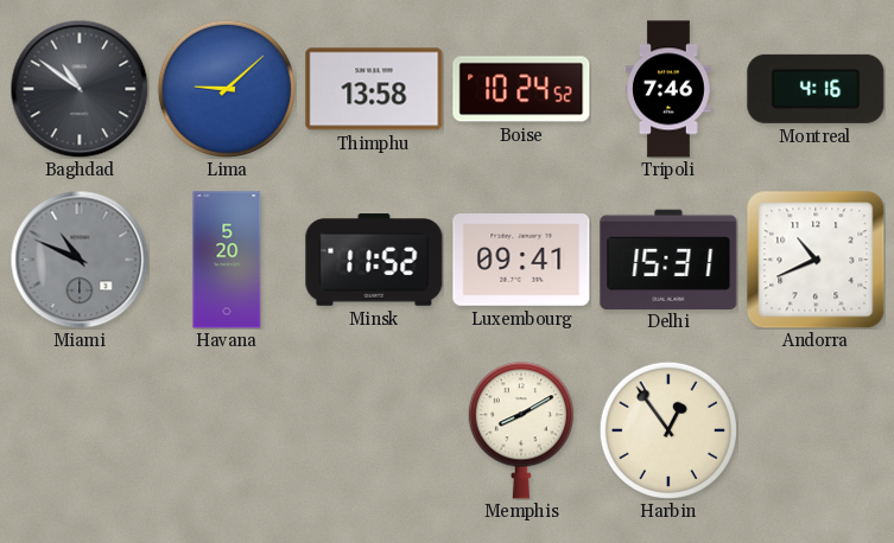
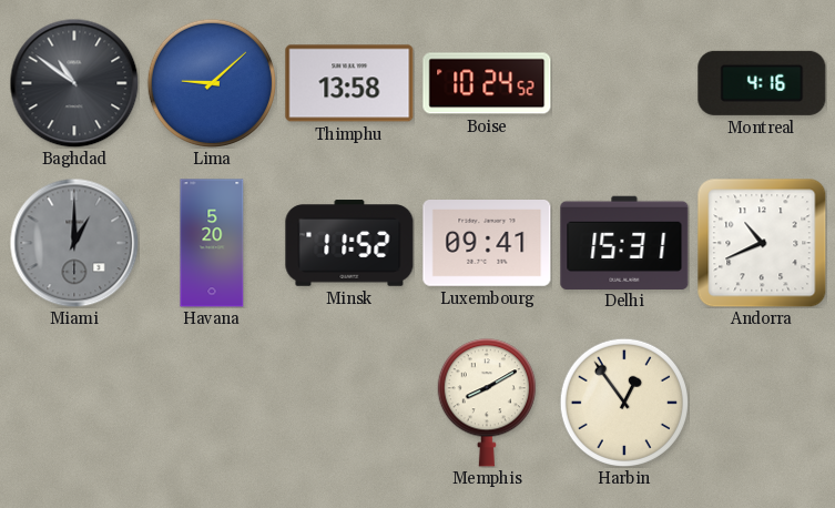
Tripoli: 7:46 -> none
Miami: 10:49 -> 1:00
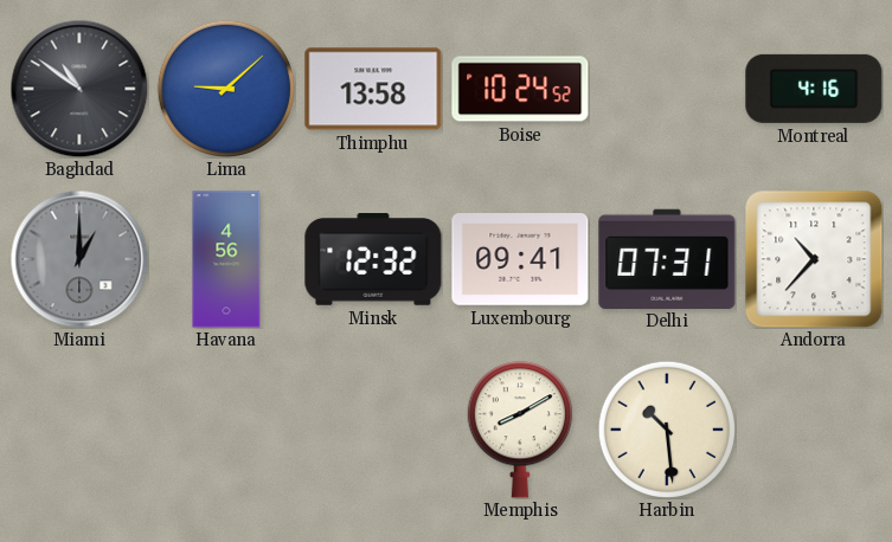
Havana: 5:20 -> 4:56
Minsk: 11:52 -> 12:32
Delhi: 15:31 -> 07:31
Andorra: 10:41 -> 10:37
Harbin: 12:54 -> 10:29
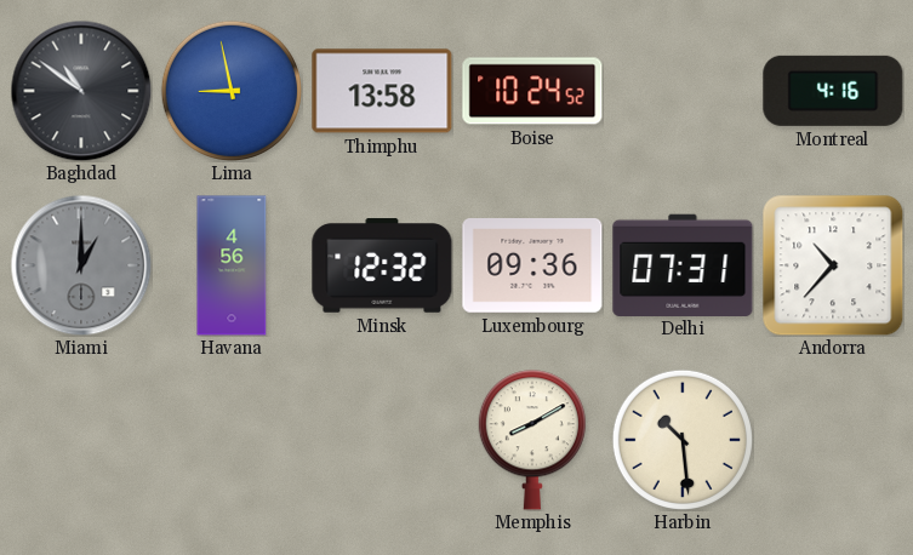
Lima: 9:08 -> 8:58
Luxembourg: 09:41 -> 09:36
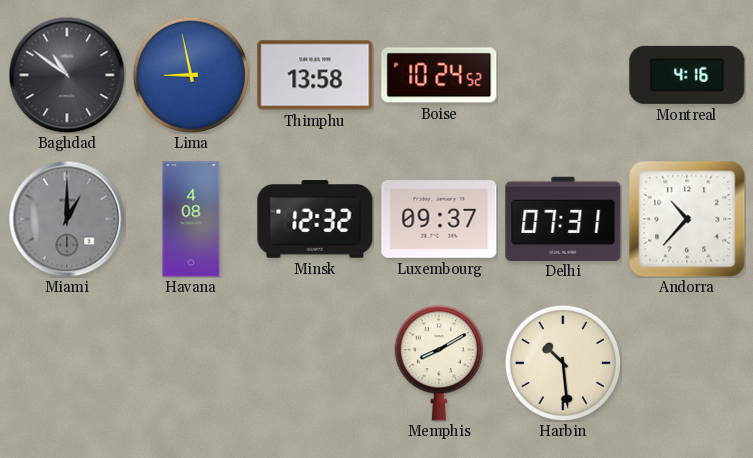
Havana: 4:56 -> 4:08
Luxembourg: 09:36 -> 09:37
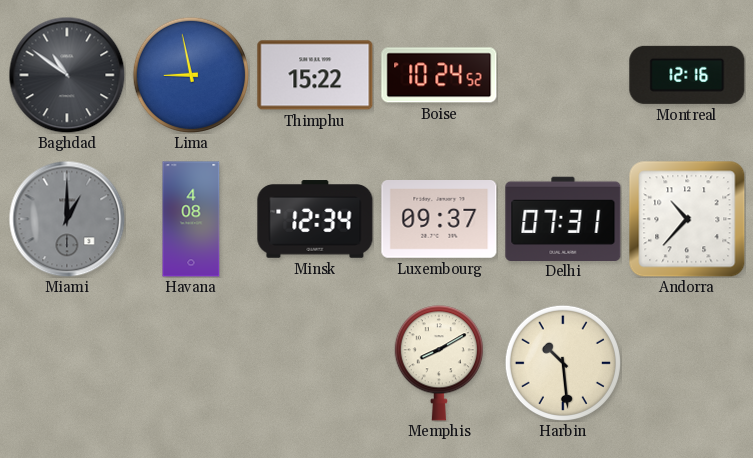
Thimphu: 13:58 -> 15:22
Montreal: 4:16 -> 12:16
Minsk: 12:32 -> 12:34
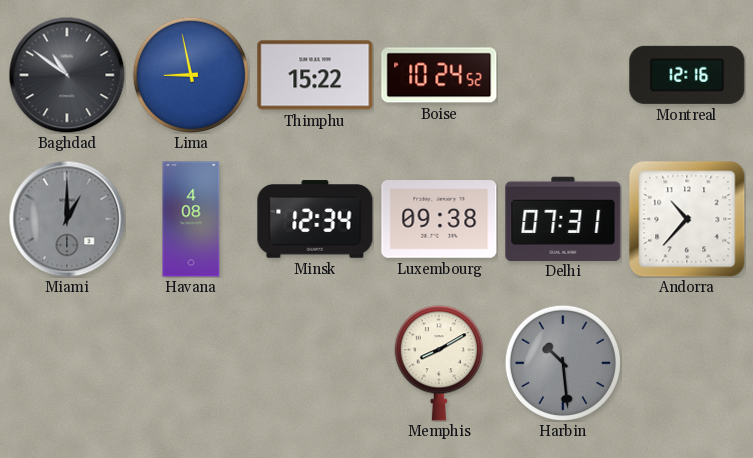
Luxembourg: 09:37 -> 09:38
Harbin dial: cream -> grey
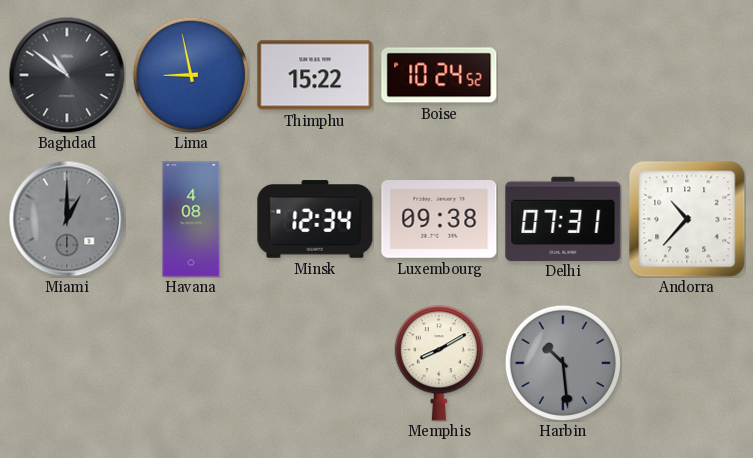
Montreal: 12:16 -> none
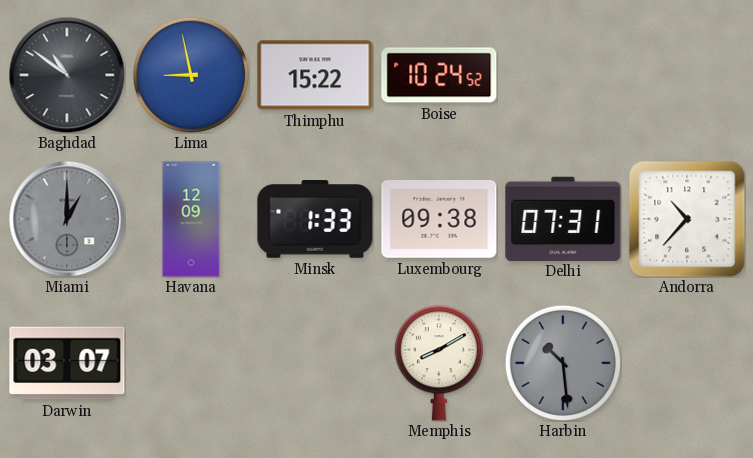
Havana: 4:08 -> 12:09
Minsk: 12:34 -> 1:33
Darwin: none -> 03:07
